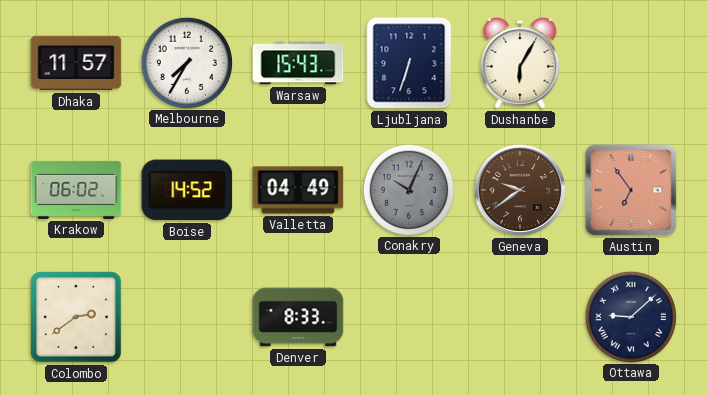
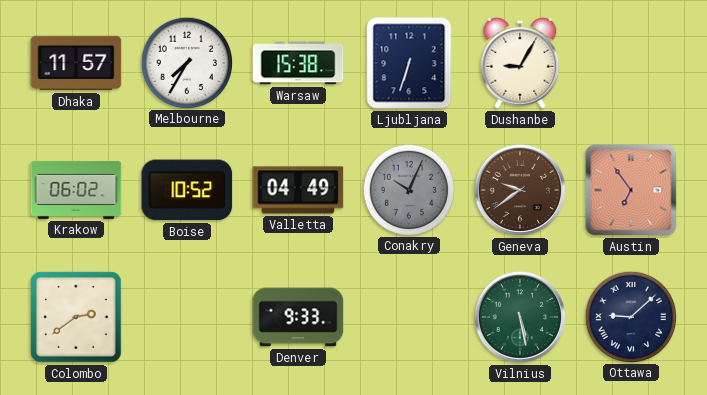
Warsaw: 15:43 -> 15:38
Dushanbe: 6:05 -> 9:05
Boise: 14:52 -> 10:52
Denver: 8:33 -> 9:33
Vilnius: none -> 5:28
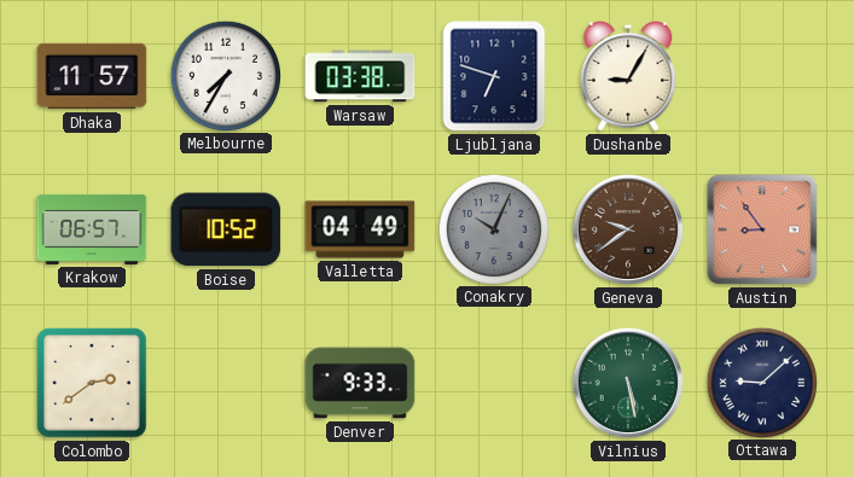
Warsaw: 15:38 -> 03:38
Ljubljana: 6:33 -> 6:48
Krakow: 06:02 -> 06:57
Austin: 6:54 -> 8:54
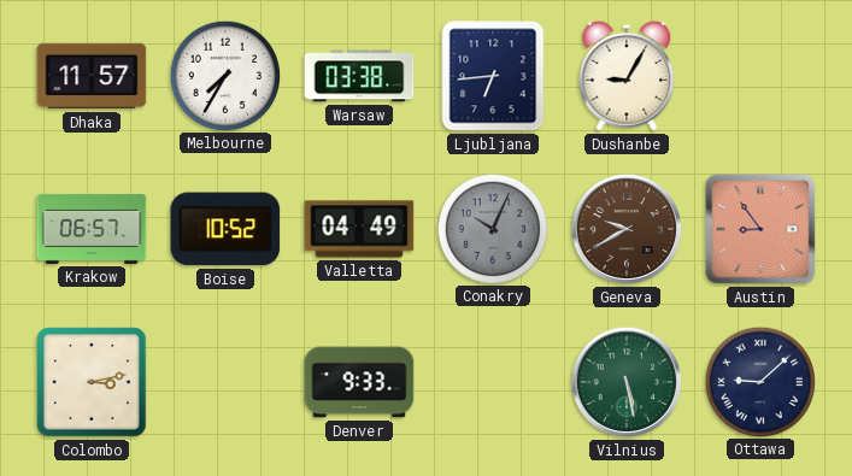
Ljubljana: 6:48 -> 6:44
Geneva: 9:39 -> 9:40
Colombo: 2:39 -> 3:13
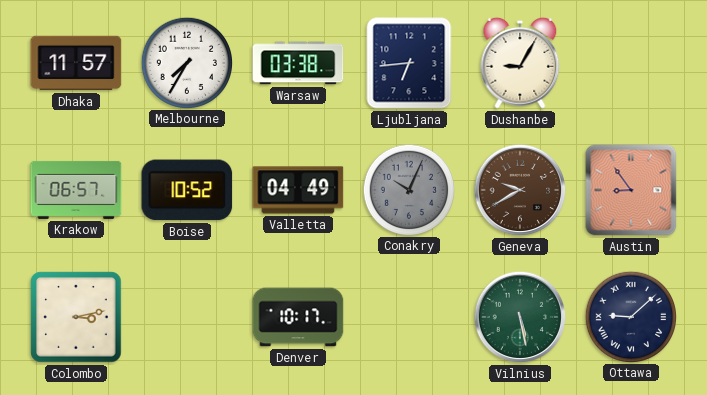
Denver: 9:33 -> 10:17
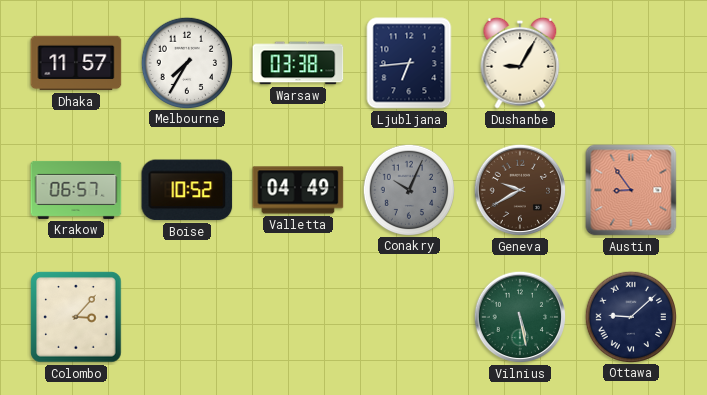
Colombo: 3:13 -> 3:07
Denver: 10:17 -> none
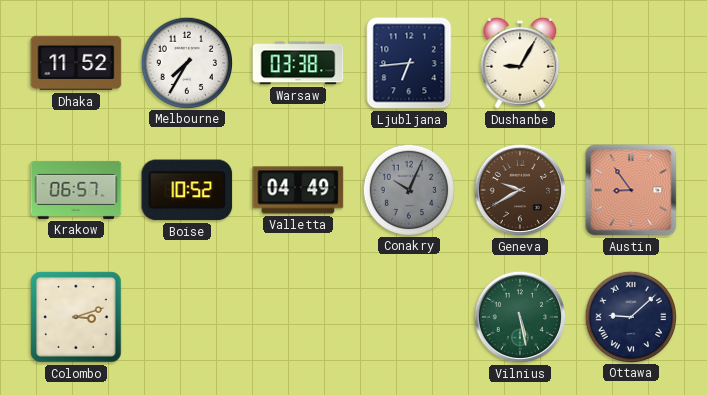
Dhaka: 11:57 -> 11:52
Colombo: 3:07 -> 3:12
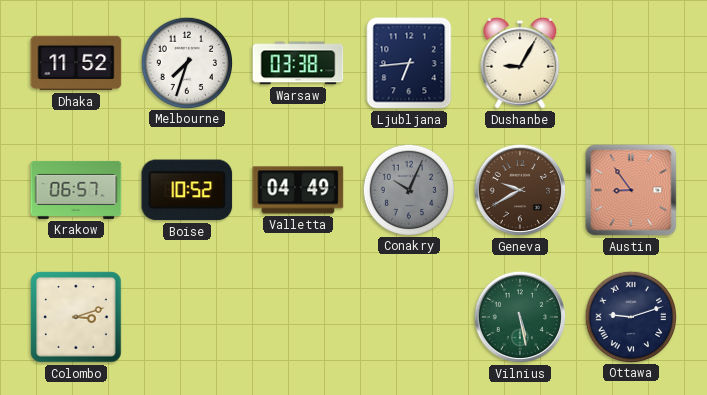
Melbourne: 7:35 -> 7:33
Ottawa: 9:08 -> 9:12
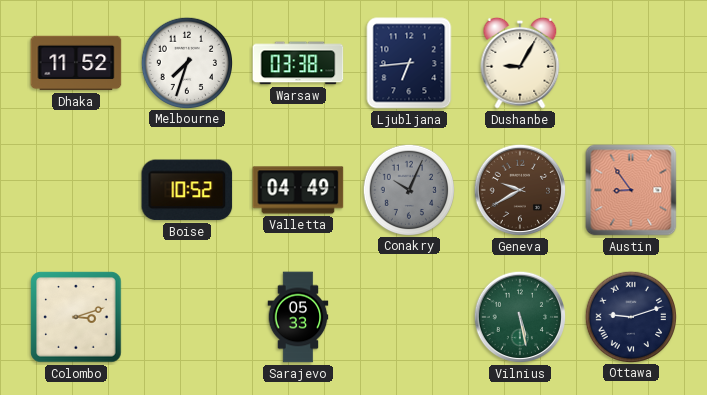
Krakow: 06:57 -> none
Sarajevo: none -> 05:33
